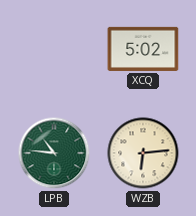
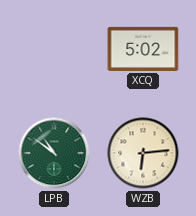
LPB: 10:46 -> 10:51
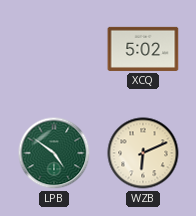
LPB: 10:51 -> 4:51
WZB: 6:14 -> 6:11
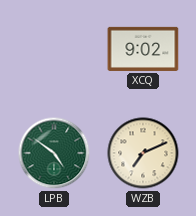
XCQ: 5:02 -> 9:02
WZB: 6:11 -> 7:11
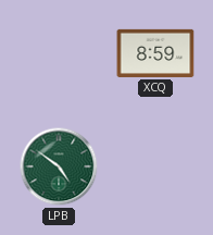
XCQ: 9:02 -> 8:59
WZB: 7:11 -> none
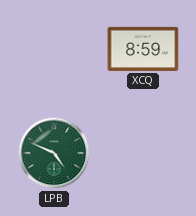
LPB: 4:51 -> 4:49
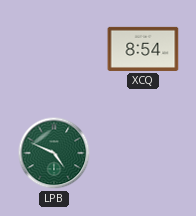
XCQ: 8:59 -> 8:54
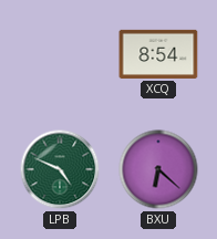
BXU: none -> 6:22
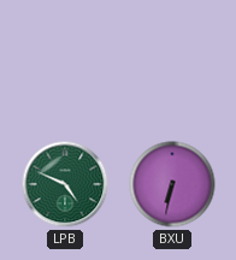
XCQ: 8:54 -> none
BXU: 6:22 -> 6:32
